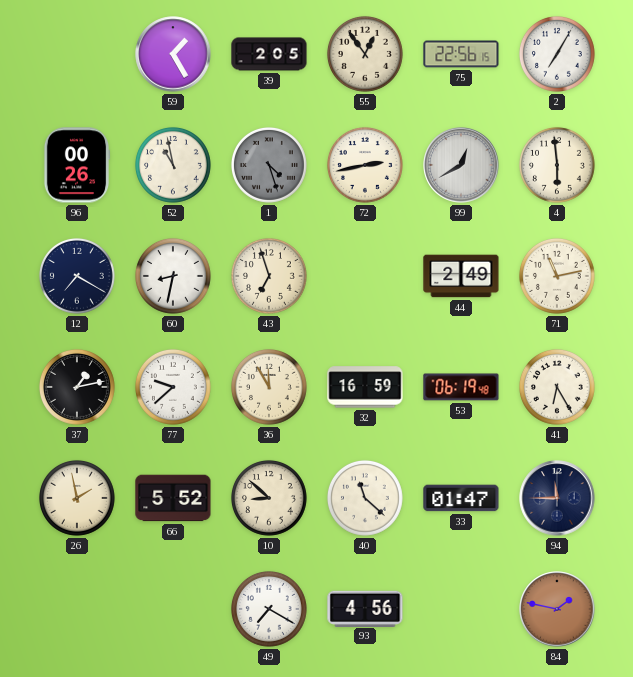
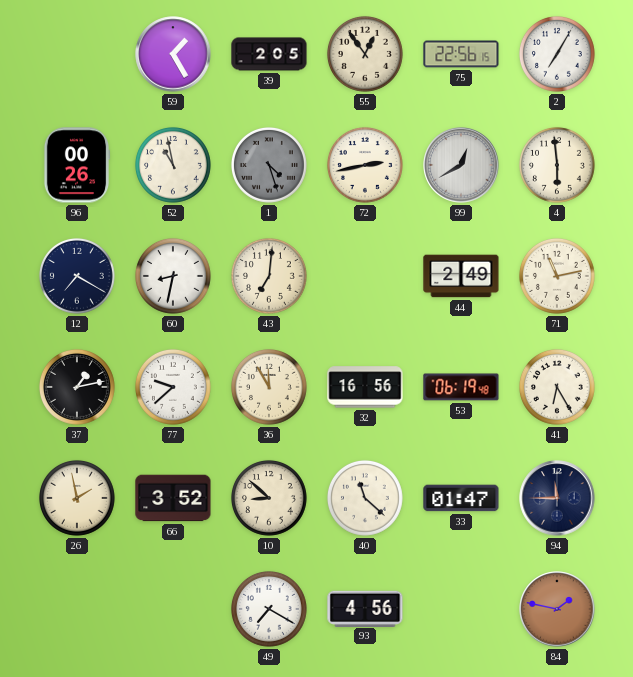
43: 6:57 -> 7:01
32: 16:59 -> 16:56
66: 5:52 -> 3:52
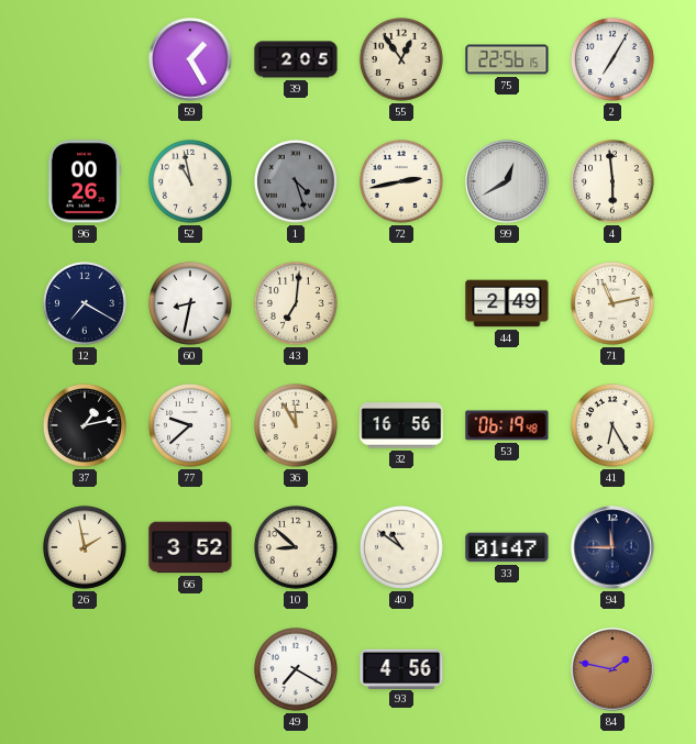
40: 11:22 -> 10:51
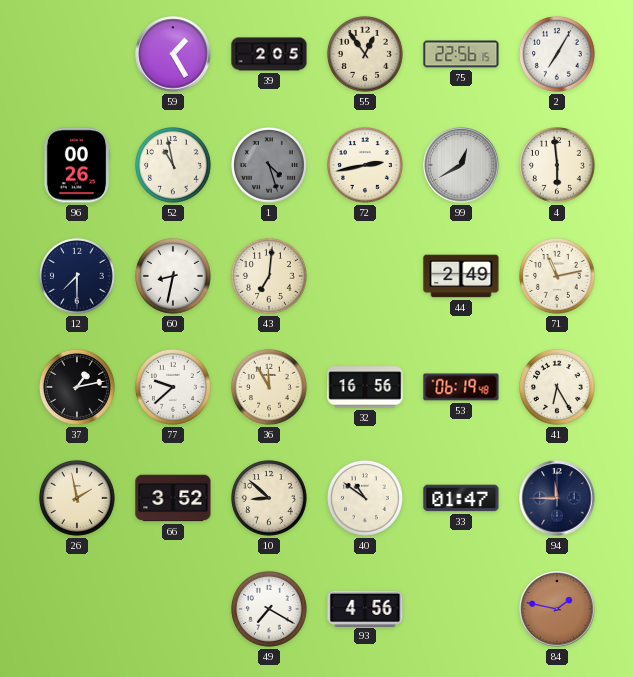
12: 7:20 -> 7:30
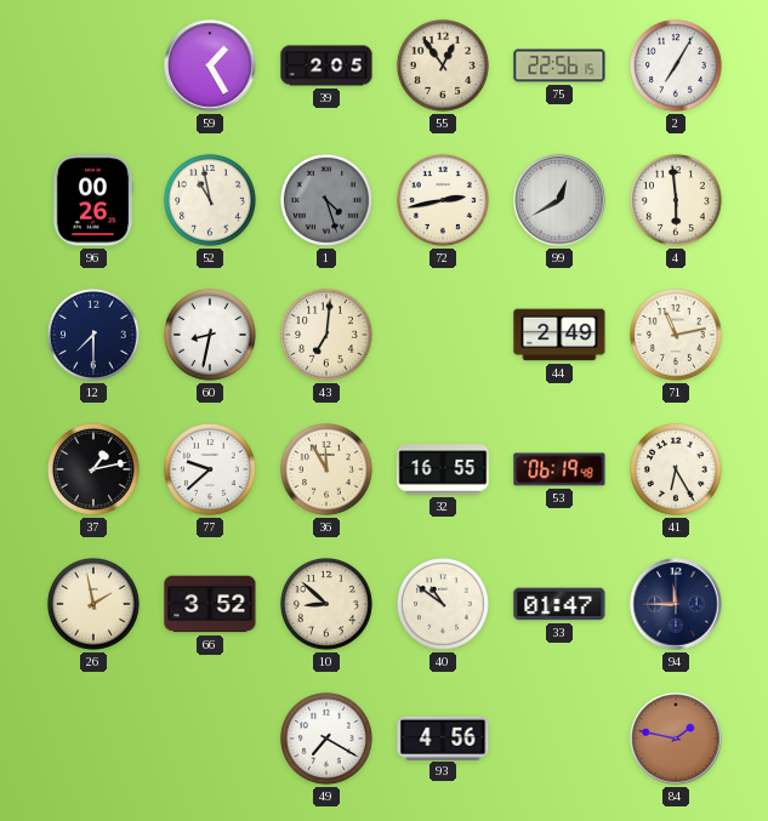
32: 16:56 -> 16:55
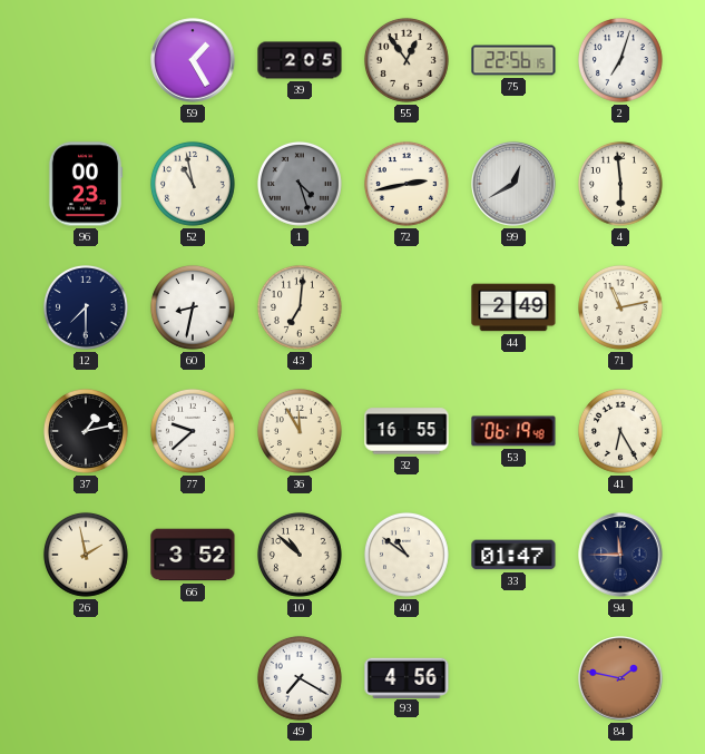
2: 7:05 -> 7:03
96: 00:26 -> 00:23
10: 8:52 -> 10:52
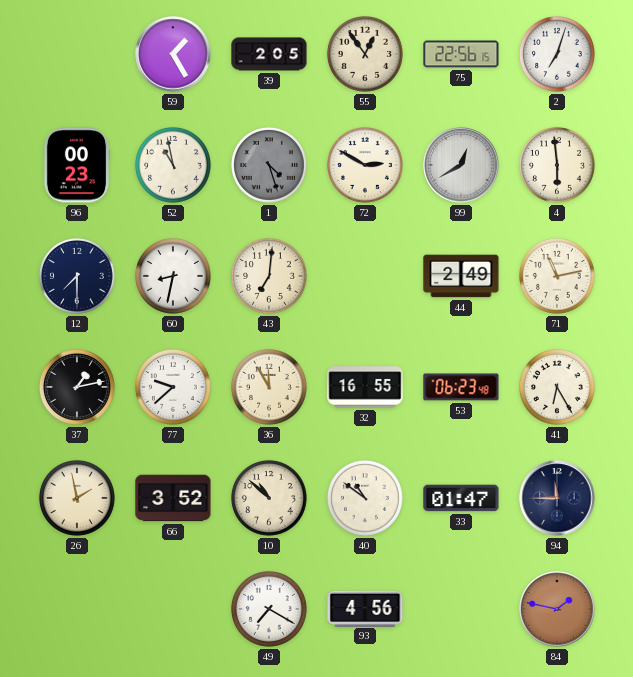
72: 2:43 -> 2:50
53: 06:19 -> 06:23
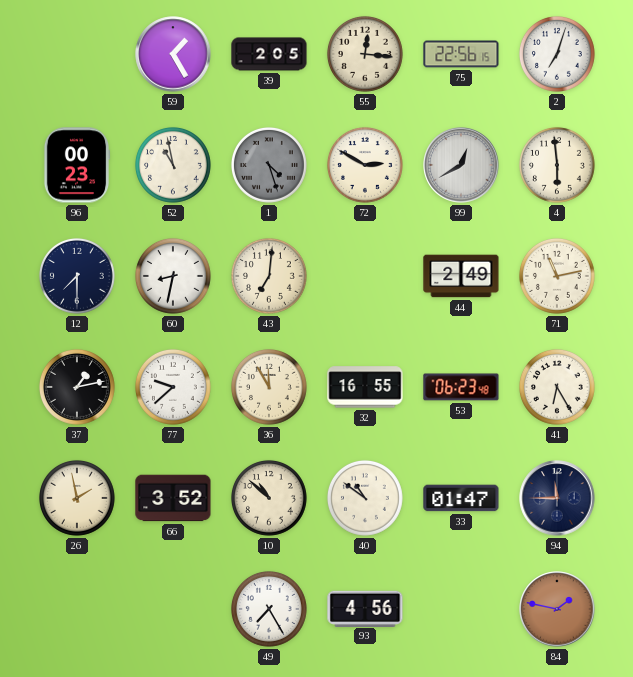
55: 12:54 -> 12:16
49: 7:20 -> 7:25
